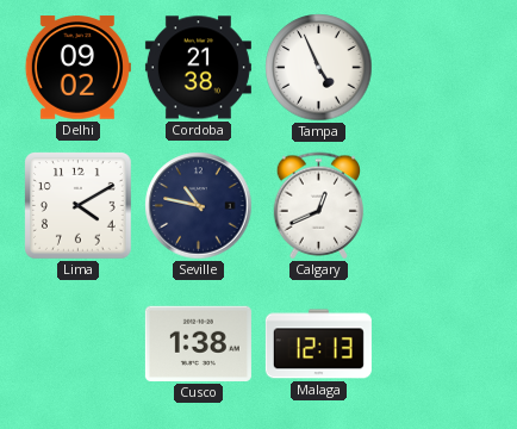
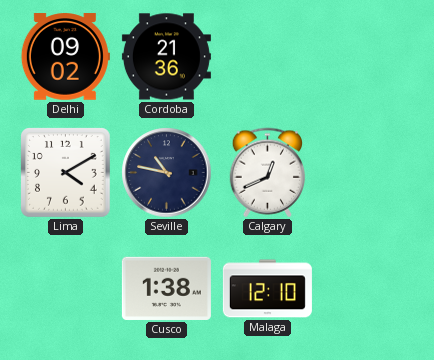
Cordoba: 21:38 -> 21:36
Tampa: 4:56 -> none
Malaga: 12:13 -> 12:10
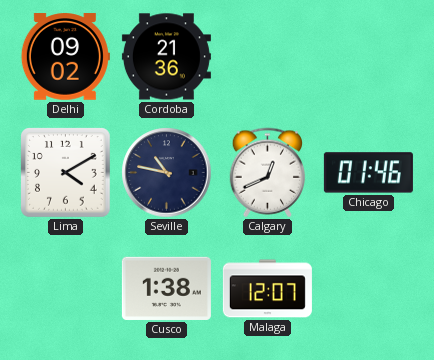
Chicago: none -> 01:46
Malaga: 12:10 -> 12:07
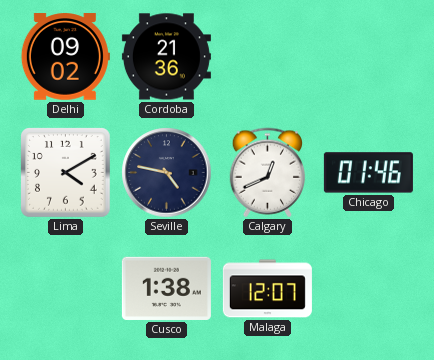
Seville: 10:47 -> 4:47
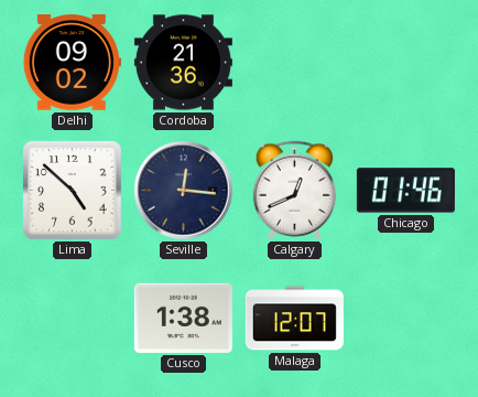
Lima: 4:10 -> 4:52
Seville: 4:47 -> 12:16
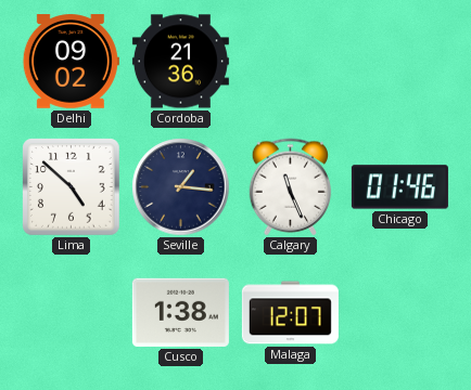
Seville: 12:16 -> 1:16
Calgary: 12:41 -> 11:26
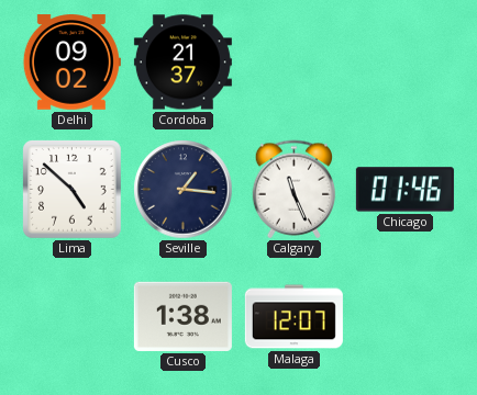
Cordoba: 21:36 -> 21:37
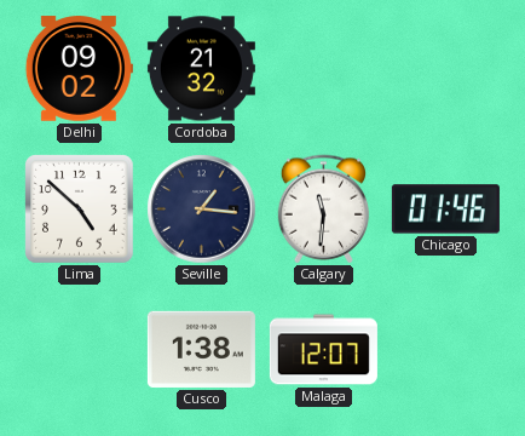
Cordoba: 21:37 -> 21:32
Calgary: 11:26 -> 11:31
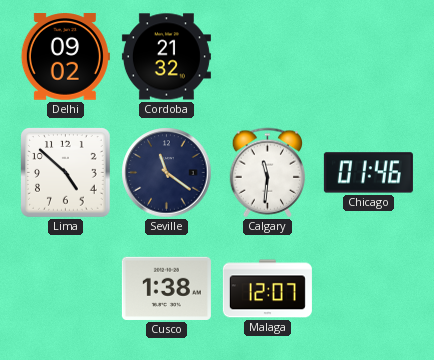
Seville: 1:16 -> 11:21
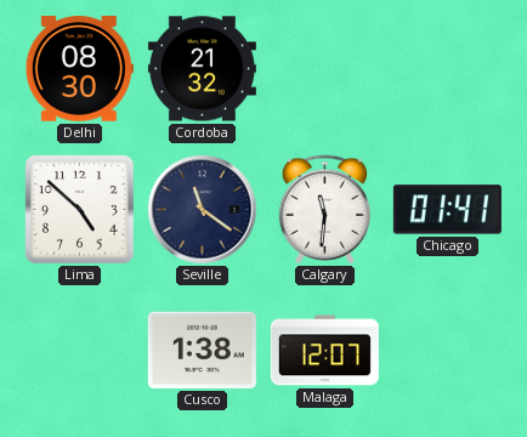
Delhi: 09:02 -> 08:30
Chicago: 01:46 -> 01:41
